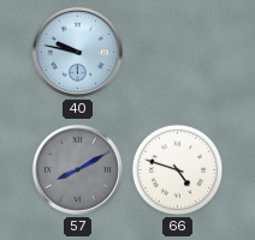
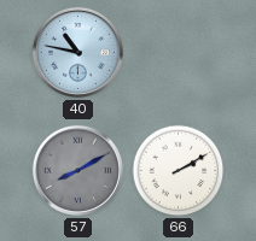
40: 9:47 -> 10:47
66: 4:48 -> 2:10
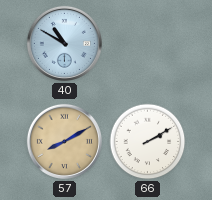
40: 10:47 -> 10:50
57 dial: grey -> champagne
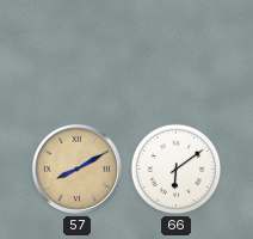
40: 10:50 -> none
66: 2:10 -> 6:09
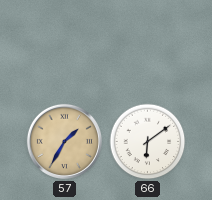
57: 8:10 -> 1:35
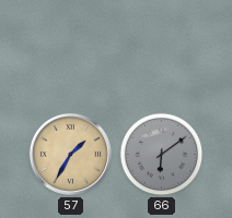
66 dial: white -> grey
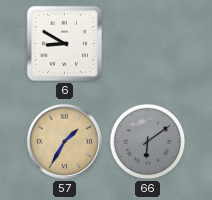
6: none -> 8:50
